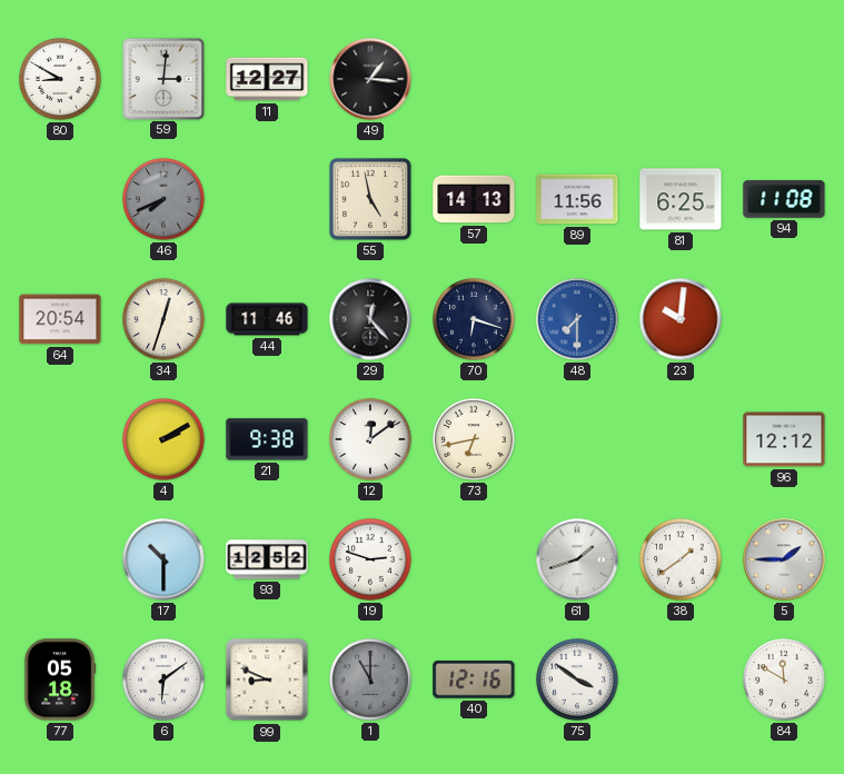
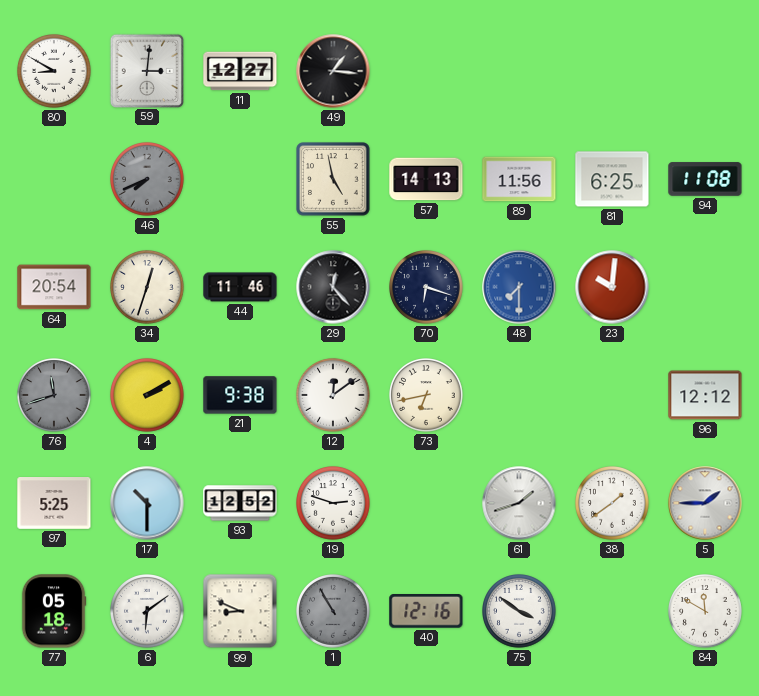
76: none -> 11:42
97: none -> 5:25
1: 11:00 -> 10:55
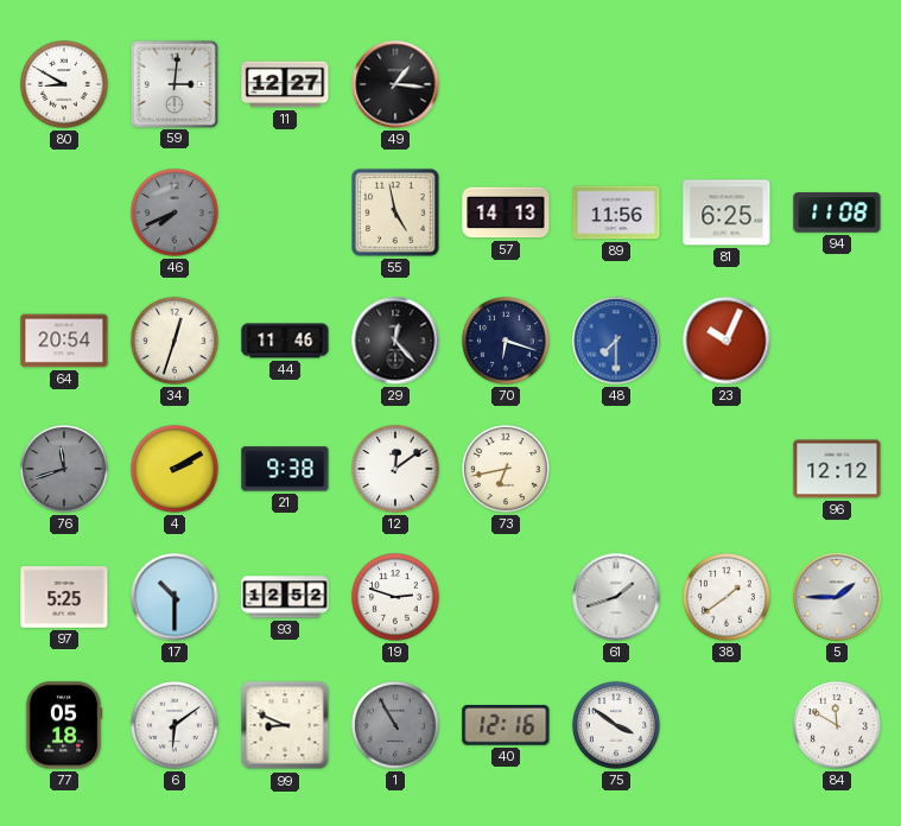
23: 10:01 -> 10:04
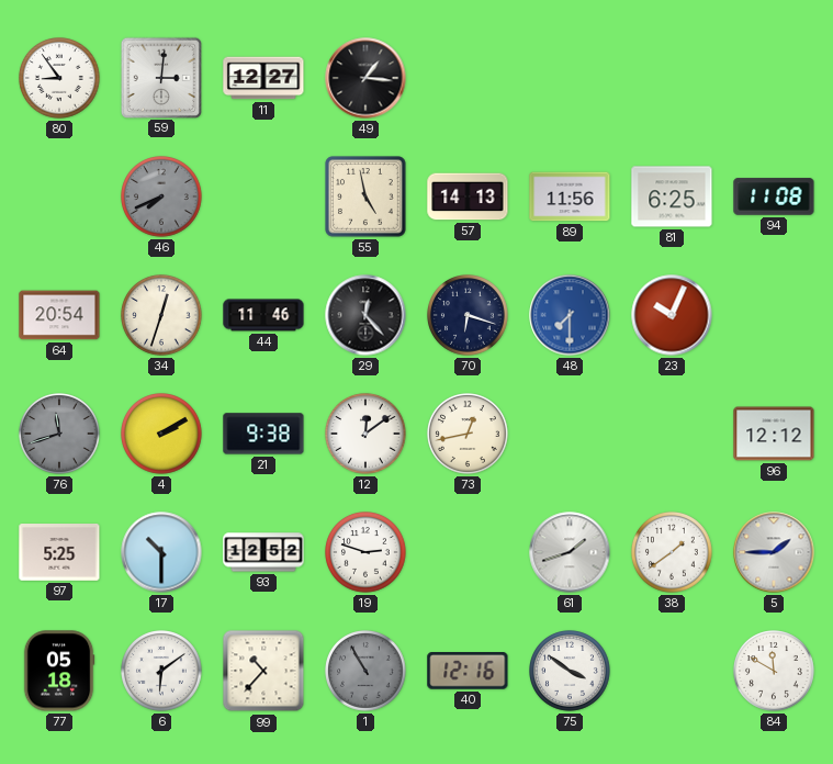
80: 8:50 -> 8:54
73: 6:43 -> 12:43
99: 8:49 -> 10:37
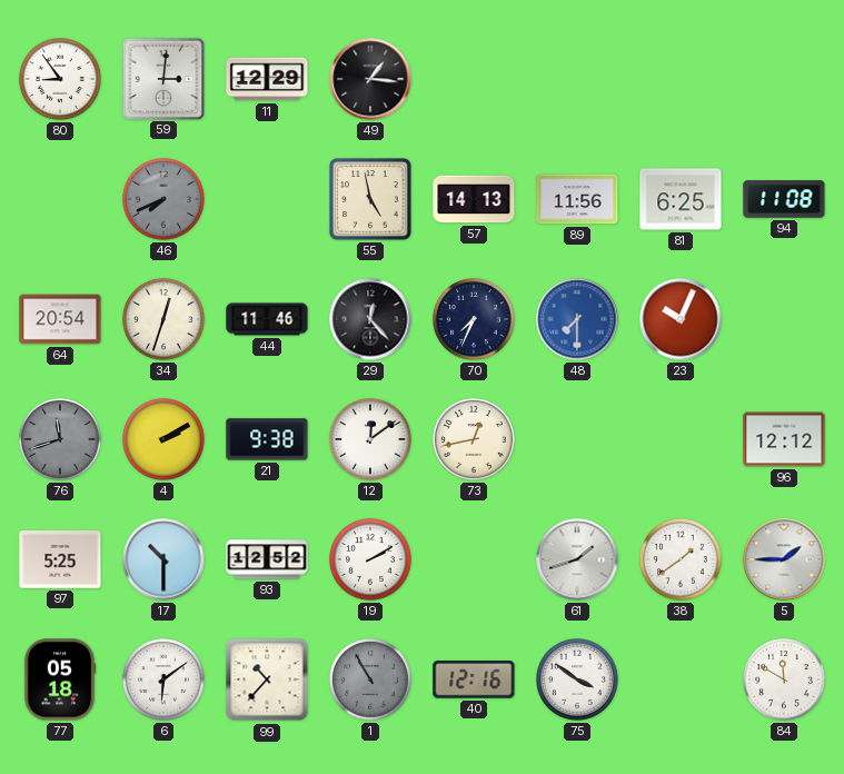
11: 12:27 -> 12:29
70: 6:18 -> 7:34
19: 2:48 -> 2:10
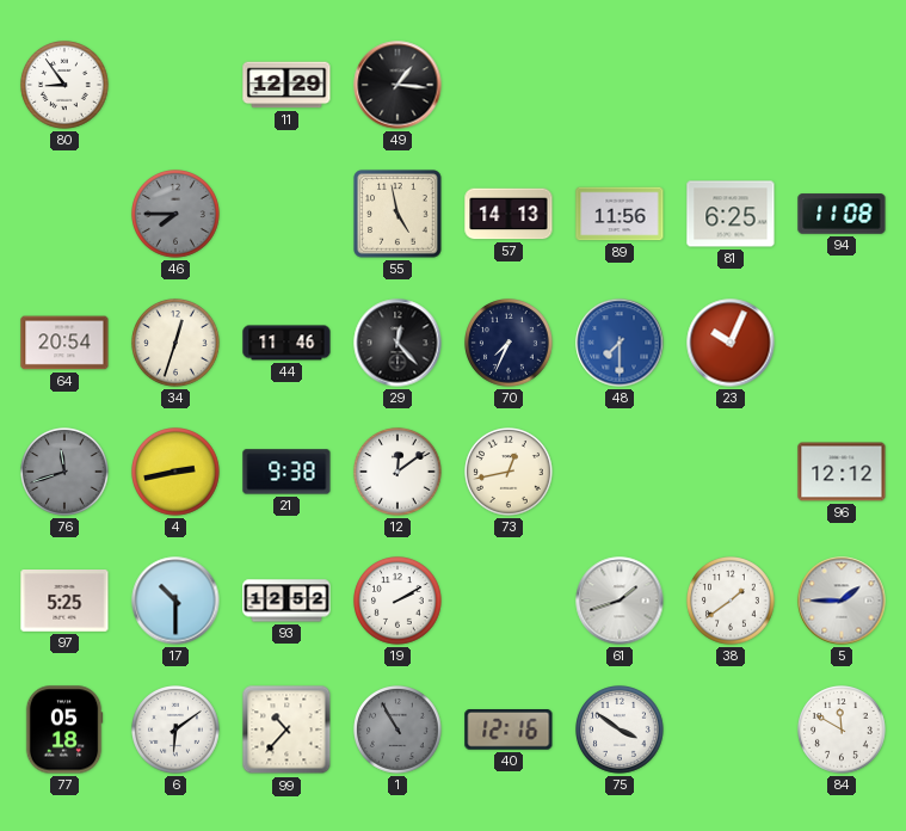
59: 3:01 -> none
46: 7:41 -> 7:45
4: 2:10 -> 2:43
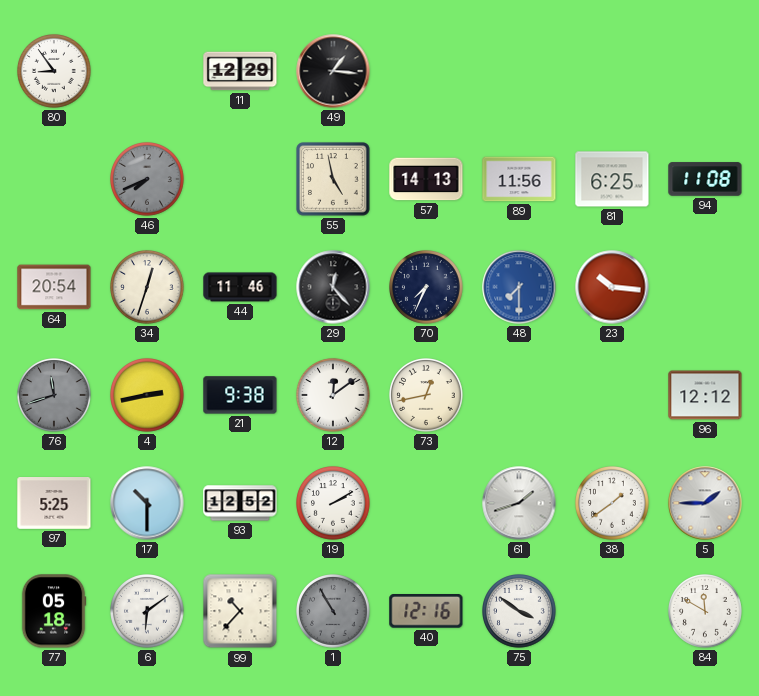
46: 7:45 -> 7:41
23: 10:04 -> 10:16
